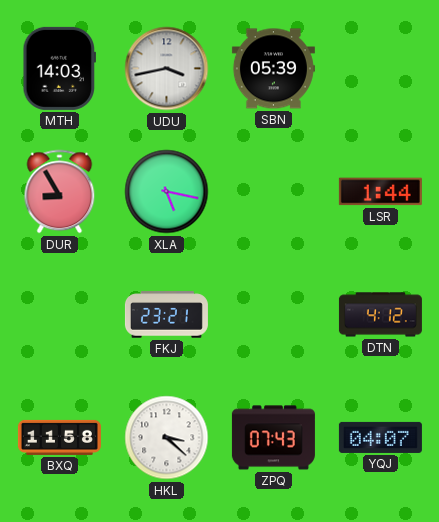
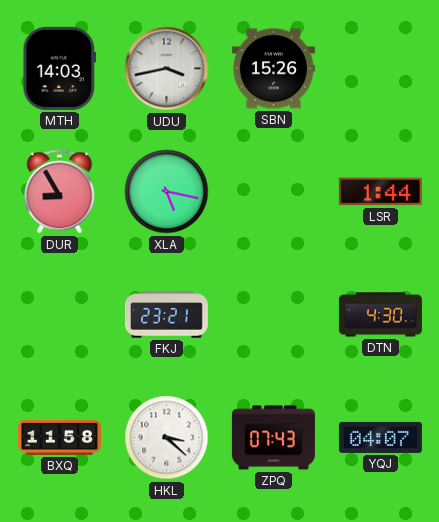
SBN: 05:39 -> 15:26
DTN: 4:12 -> 4:30
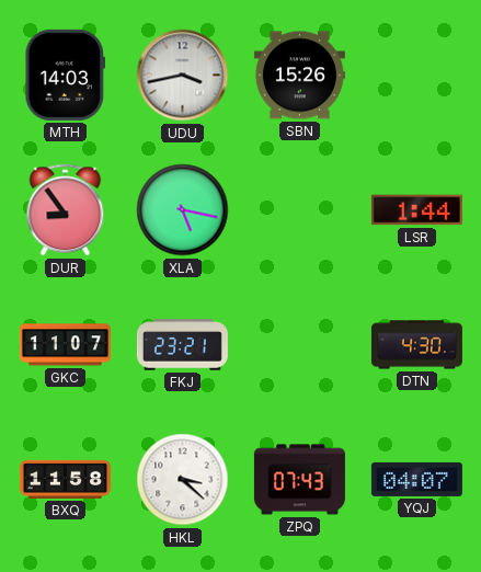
DUR: 8:55 -> 8:54
GKC: none -> 11:07
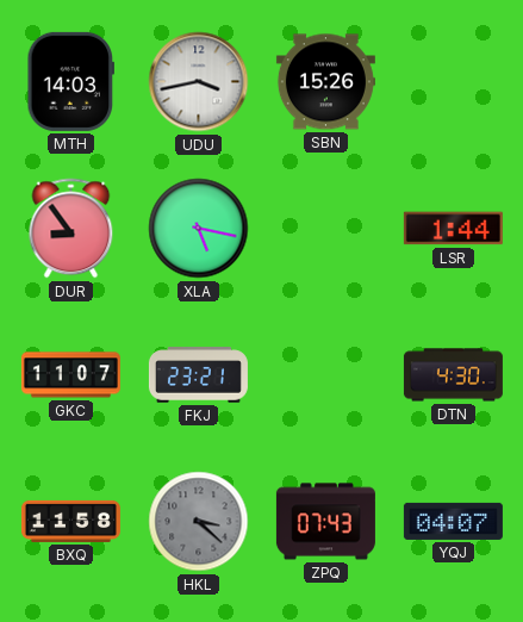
HKL dial: white -> grey
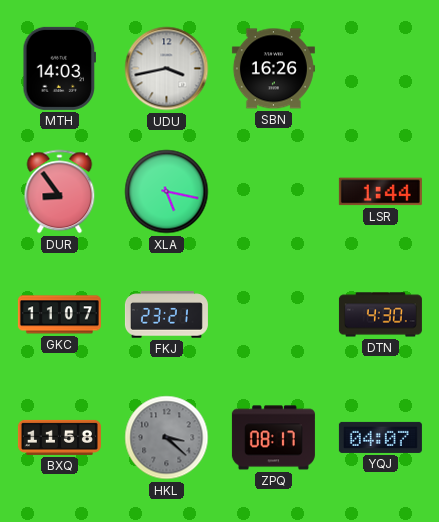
SBN: 15:26 -> 16:26
ZPQ: 07:43 -> 08:17
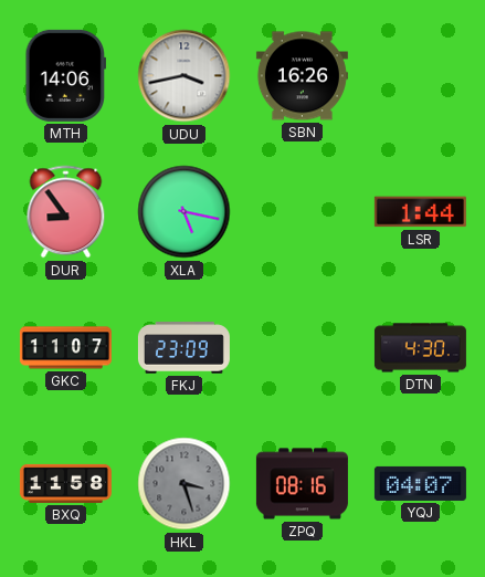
MTH: 14:03 -> 14:06
FKJ: 23:21 -> 23:09
HKL: 3:22 -> 3:27
ZPQ: 08:17 -> 08:16
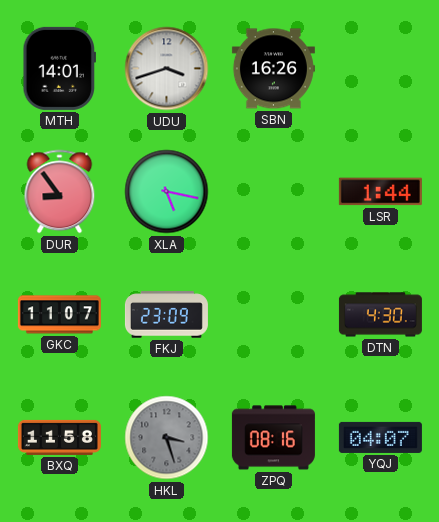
MTH: 14:06 -> 14:01
UDU: 3:43 -> 3:42
